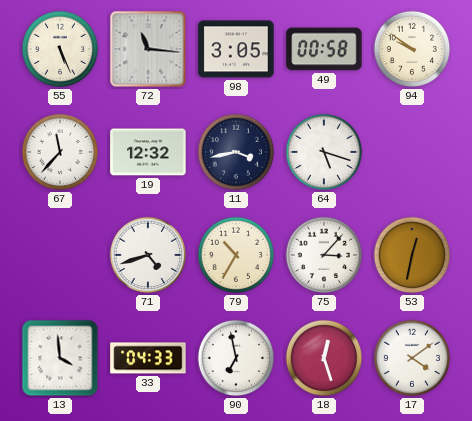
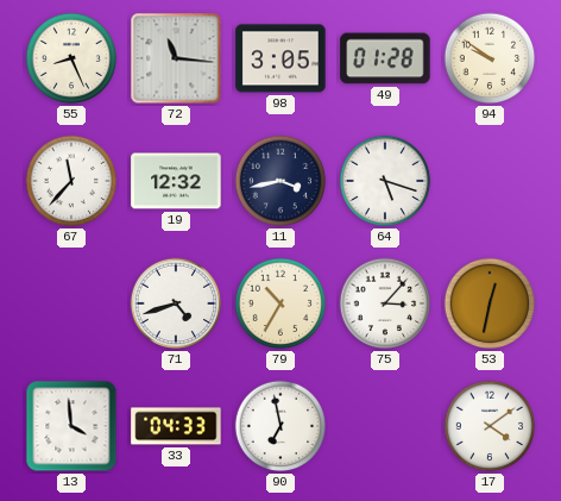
55: 5:26 -> 8:26
49: 00:58 -> 01:28
18: 12:27 -> none
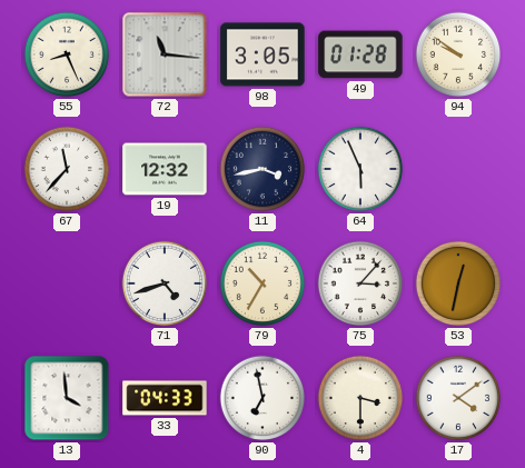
64: 5:18 -> 5:56
4: none -> 3:30
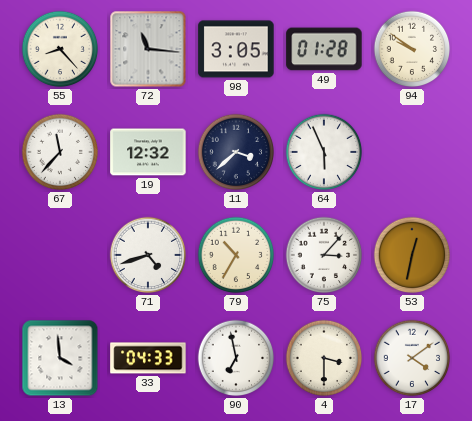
55: 8:26 -> 8:23
11: 3:43 -> 3:38
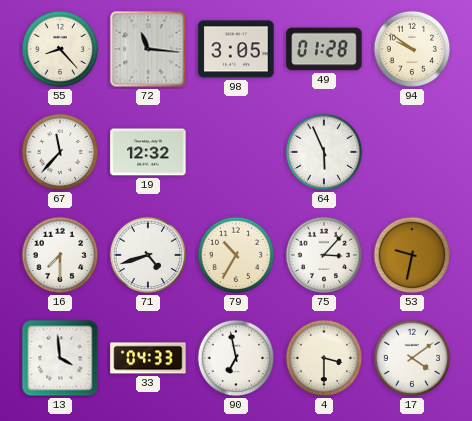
11: 3:38 -> none
16: none -> 7:30
53: 12:32 -> 9:32
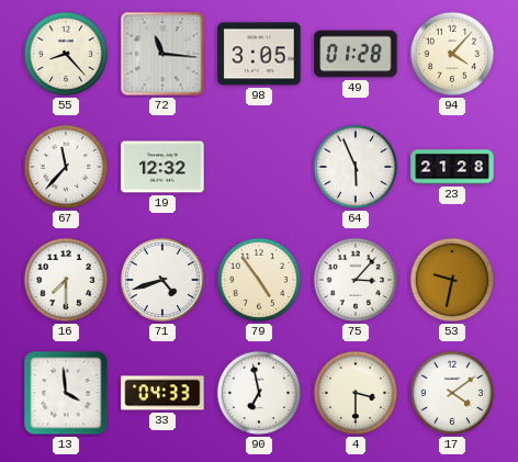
94: 9:51 -> 4:07
23: none -> 21:28
79: 10:35 -> 4:54
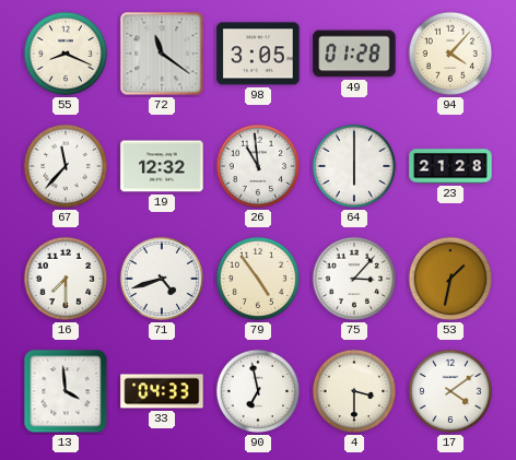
55: 8:23 -> 8:19
72: 11:16 -> 11:21
26: none -> 10:59
64: 5:56 -> 6:00
53: 9:32 -> 1:32
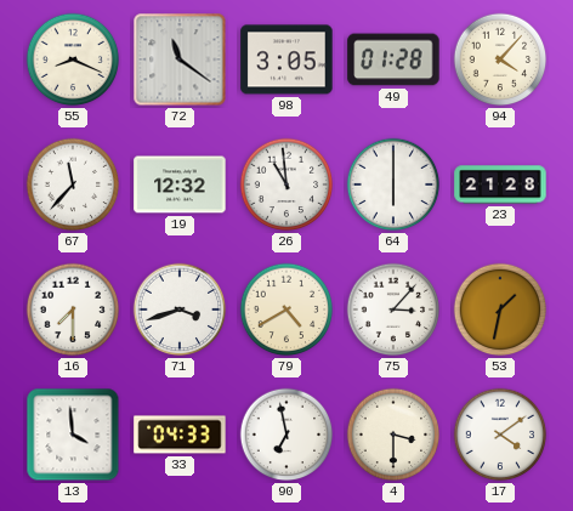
71: 4:42 -> 3:42
79: 4:54 -> 4:40
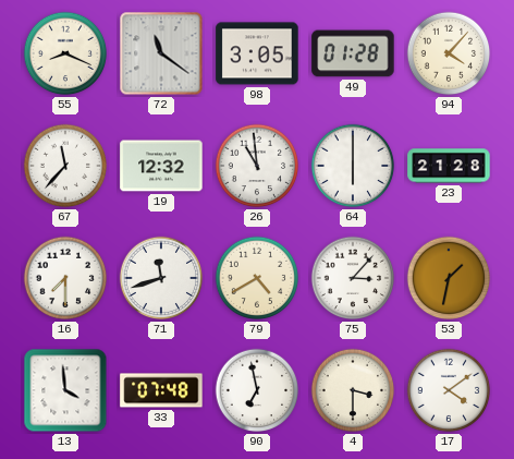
71: 3:42 -> 11:42
33: 04:33 -> 07:48
